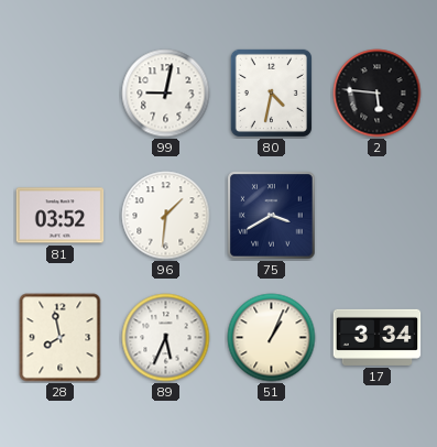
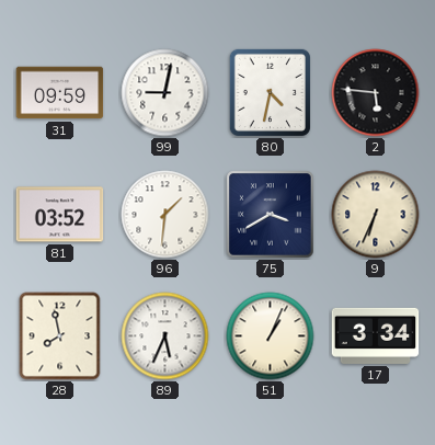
31: none -> 09:59
9: none -> 6:34
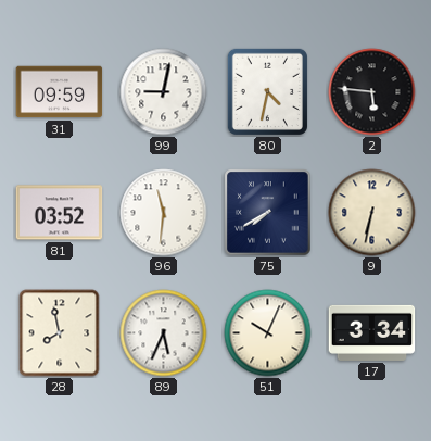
96: 1:31 -> 11:31
75: 3:40 -> 7:40
9: 6:34 -> 6:32
51: 1:04 -> 10:04
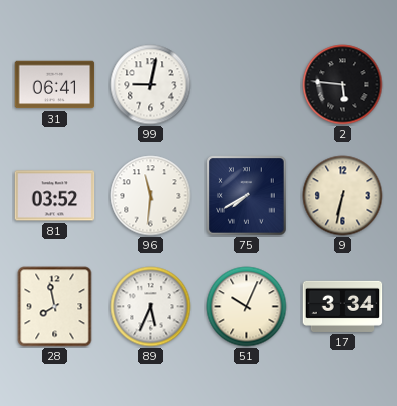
31: 09:59 -> 06:41
80: 4:32 -> none
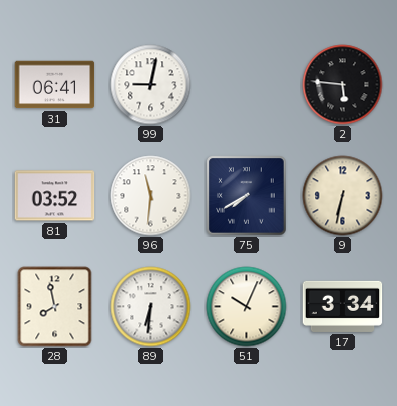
89: 5:34 -> 6:31
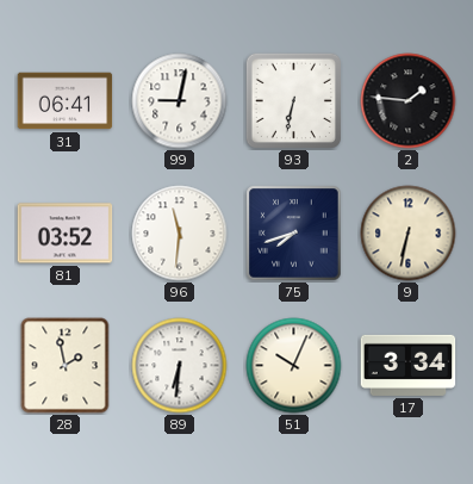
93: none -> 6:32
2: 5:46 -> 1:46
75: 7:40 -> 7:42
28: 7:58 -> 1:58
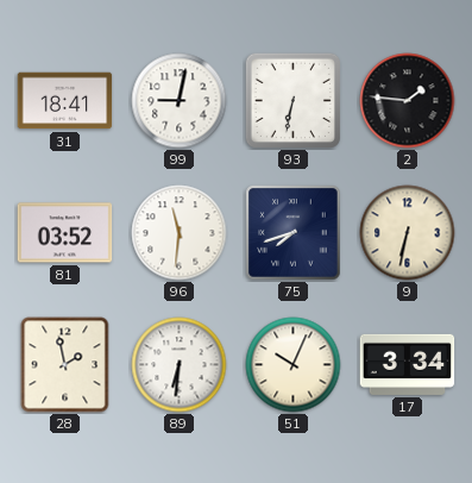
31: 06:41 -> 18:41
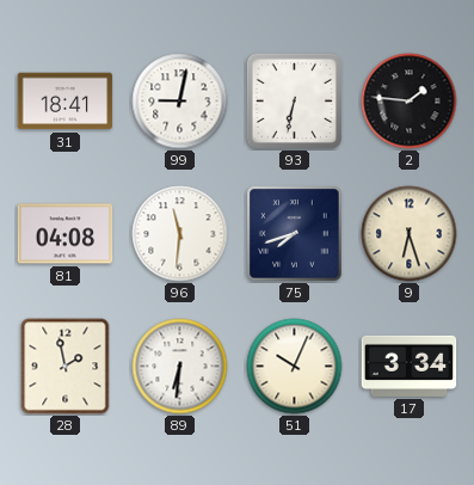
81: 03:52 -> 04:08
9: 6:32 -> 6:27
